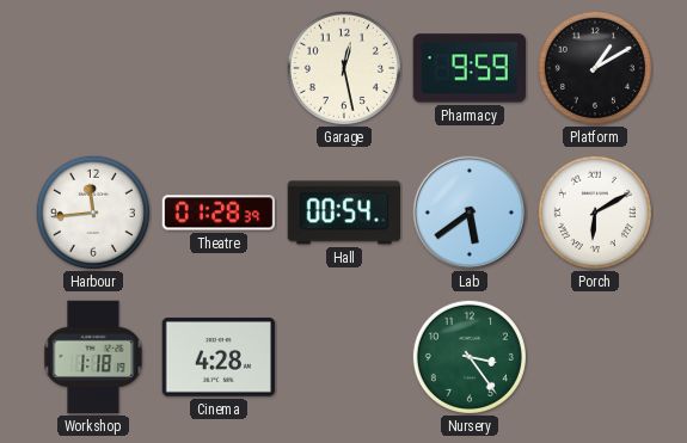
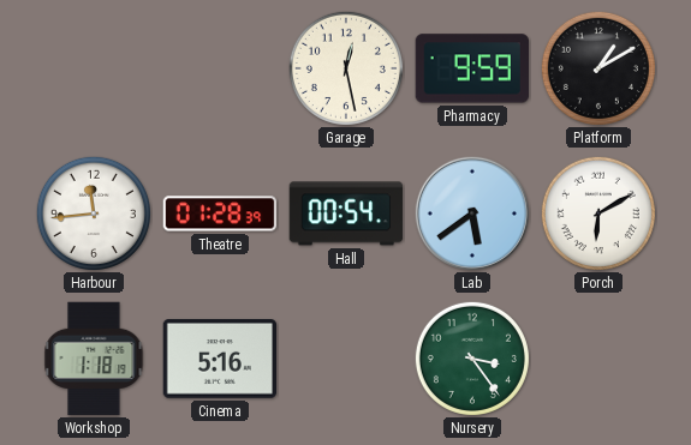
Cinema: 4:28 -> 5:16
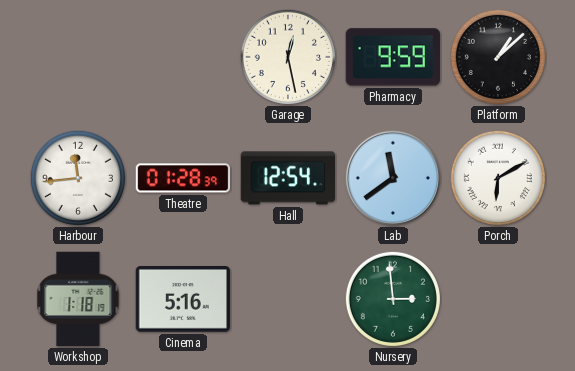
Platform: 1:10 -> 1:08
Hall: 00:54 -> 12:54
Lab: 5:39 -> 11:39
Nursery: 3:24 -> 2:59
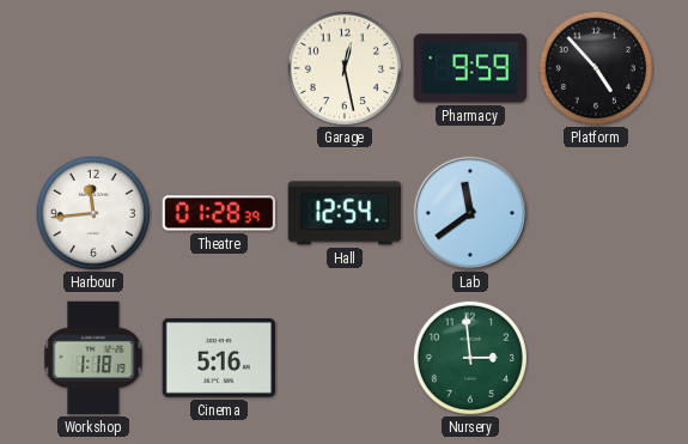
Platform: 1:08 -> 4:53
Porch: 6:10 -> none
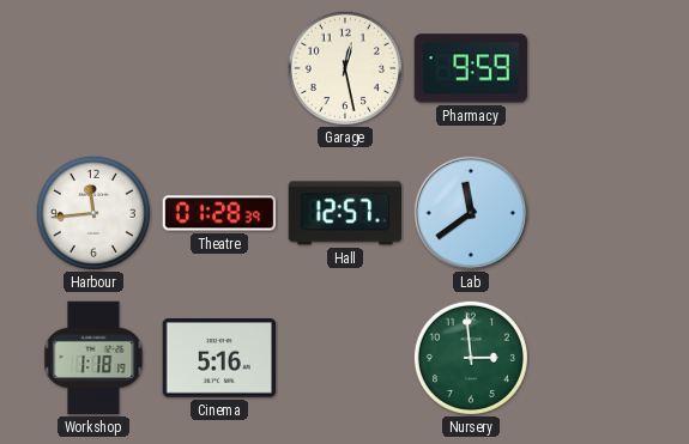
Platform: 4:53 -> none
Hall: 12:54 -> 12:57
